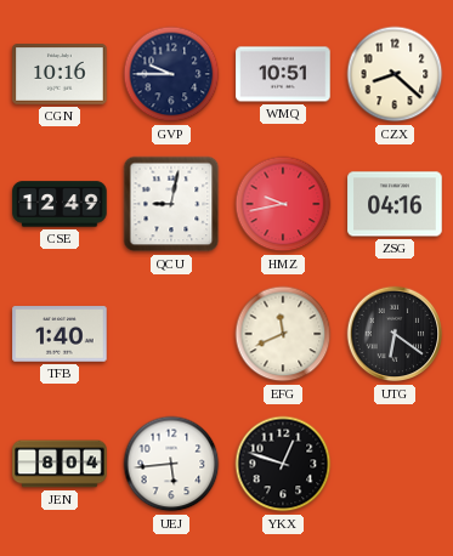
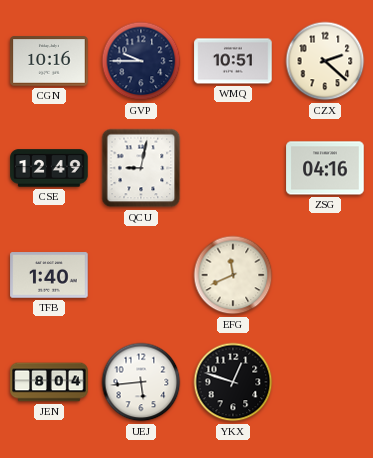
CZX: 8:22 -> 2:22
HMZ: 9:43 -> none
UTG: 6:21 -> none
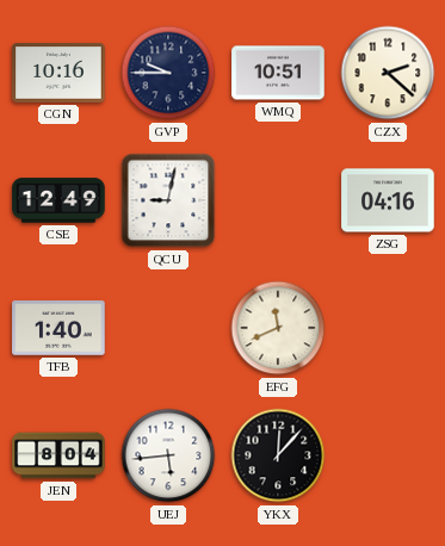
YKX: 12:48 -> 12:07
